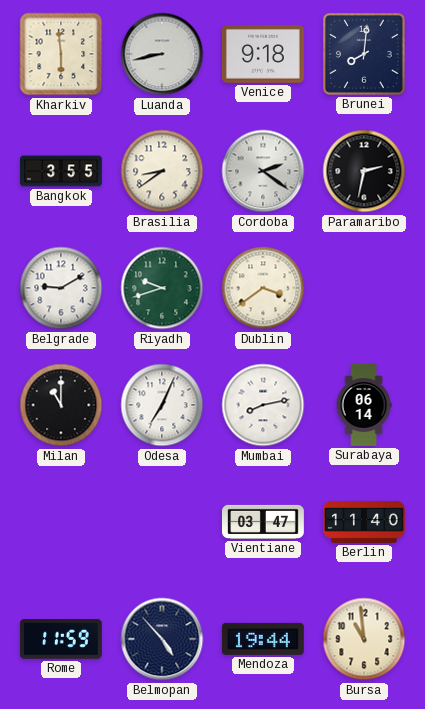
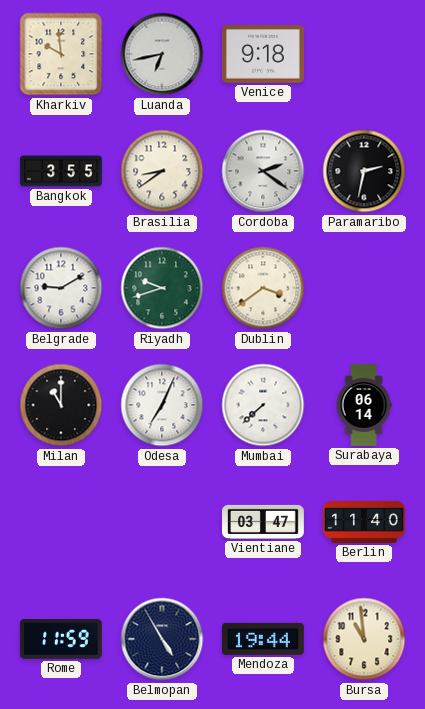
Kharkiv: 5:59 -> 9:59
Luanda: 8:43 -> 6:43
Brunei: 8:01 -> none
Mumbai: 8:13 -> 7:38
Belmopan: 4:53 -> 4:55
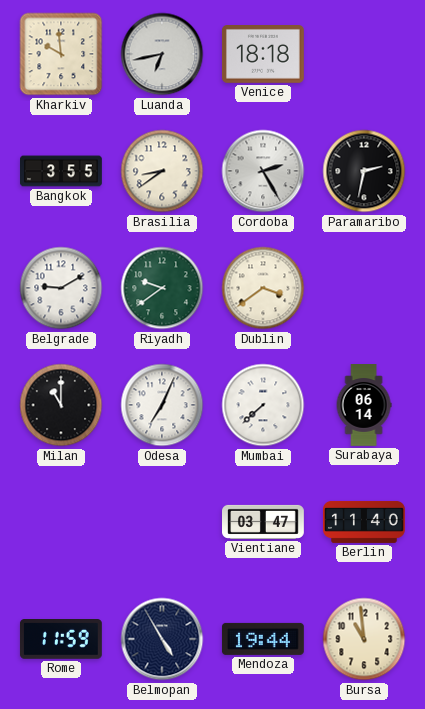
Venice: 9:18 -> 18:18
Cordoba: 2:21 -> 2:25
Riyadh: 9:42 -> 9:39
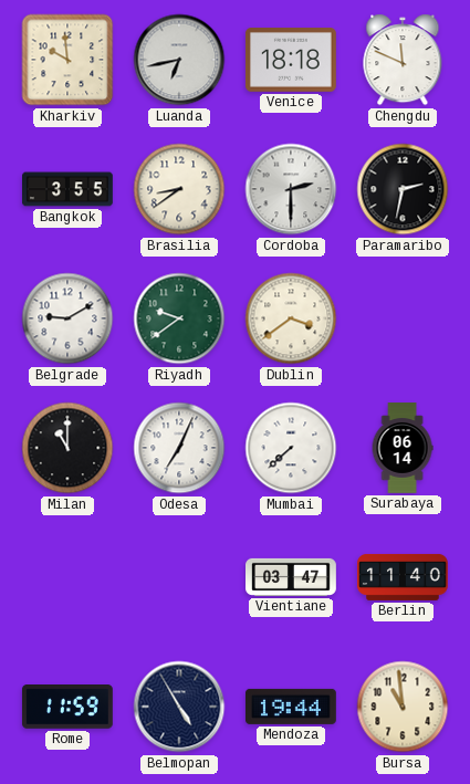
Chengdu: none -> 11:49
Cordoba: 2:25 -> 2:30
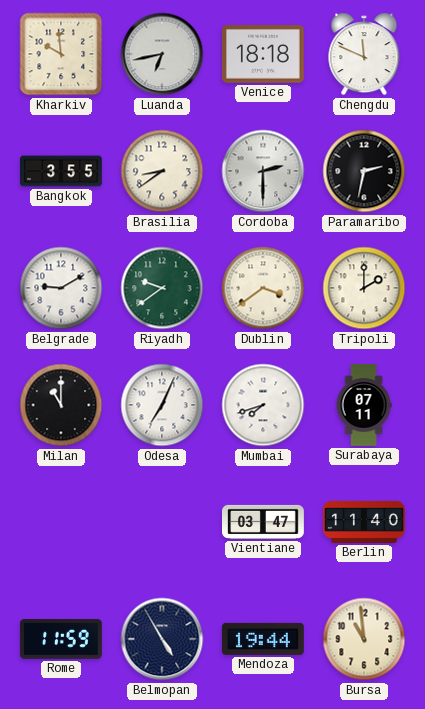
Tripoli: none -> 2:00
Mumbai: 7:38 -> 7:42
Surabaya: 06:14 -> 07:11
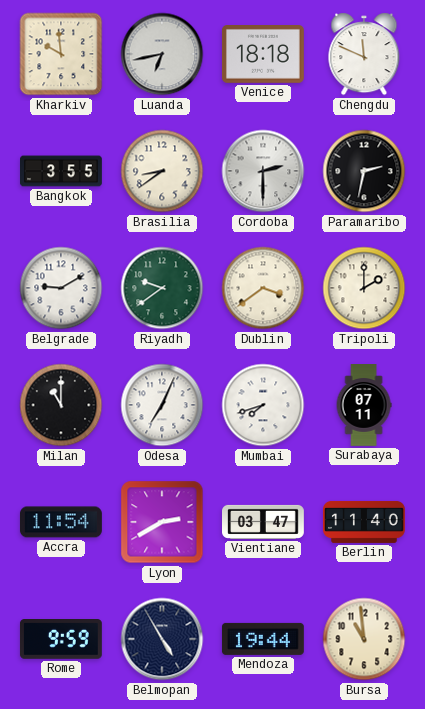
Accra: none -> 11:54
Lyon: none -> 2:40
Rome: 11:59 -> 9:59
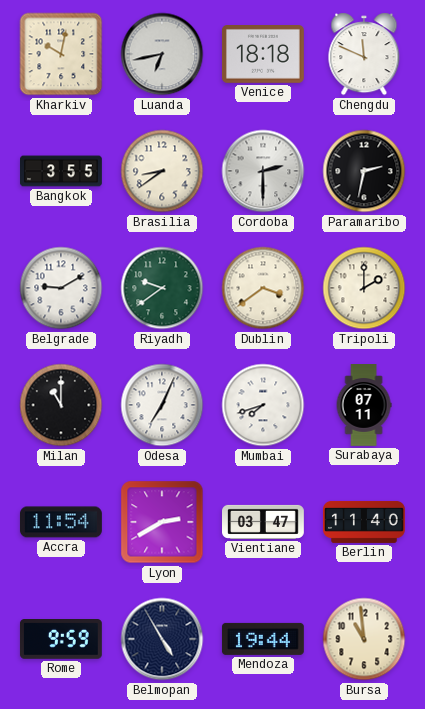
Kharkiv: 9:59 -> 10:02
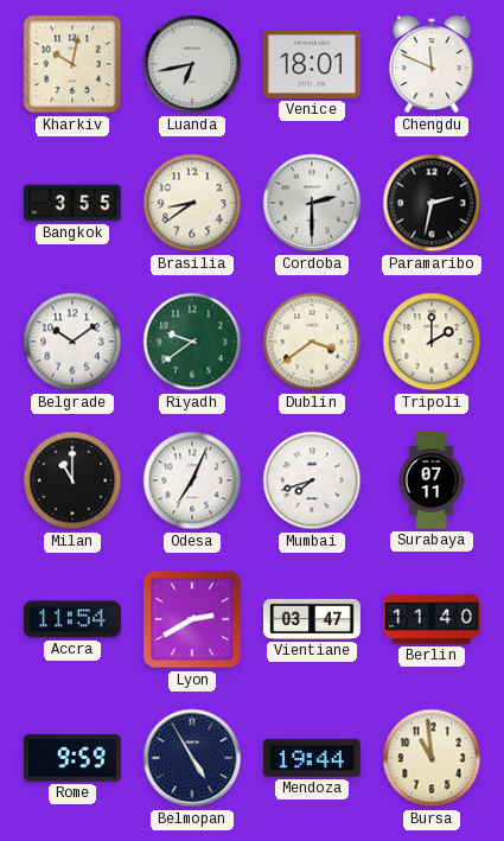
Venice: 18:18 -> 18:01
Belgrade: 9:10 -> 10:09
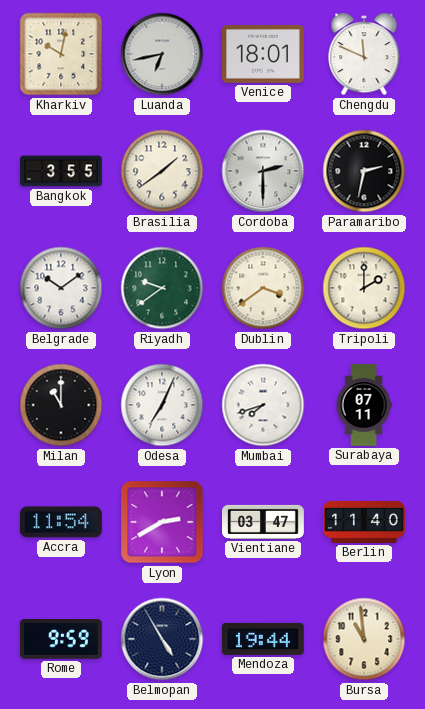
Brasilia: 8:39 -> 1:39
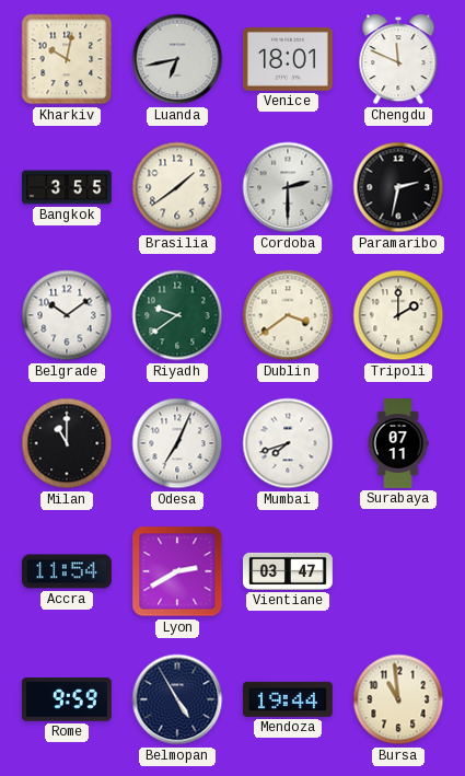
Berlin: 11:40 -> none
